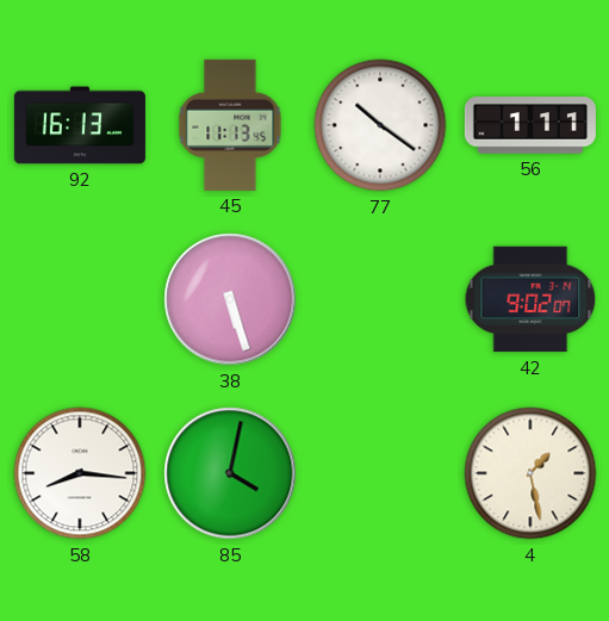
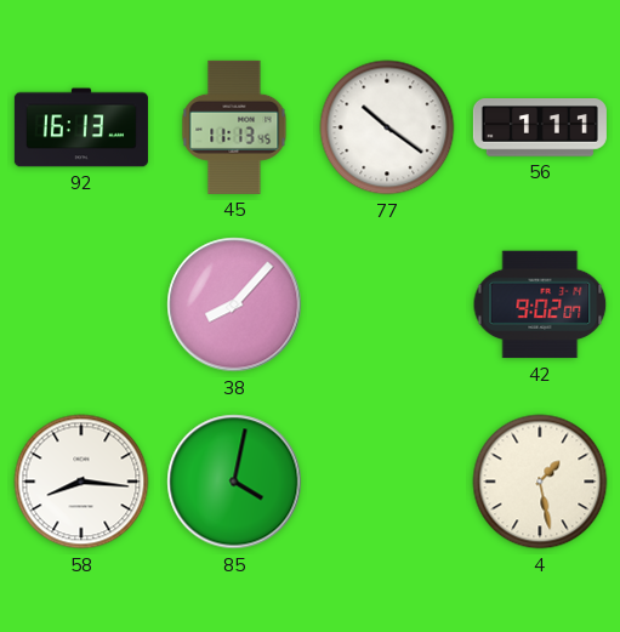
38: 5:27 -> 8:07
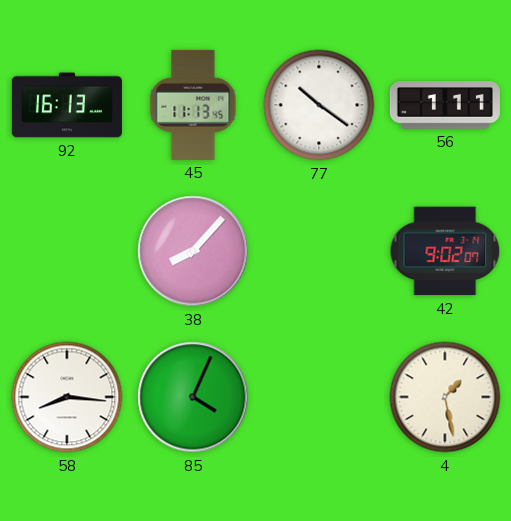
85: 4:02 -> 4:04
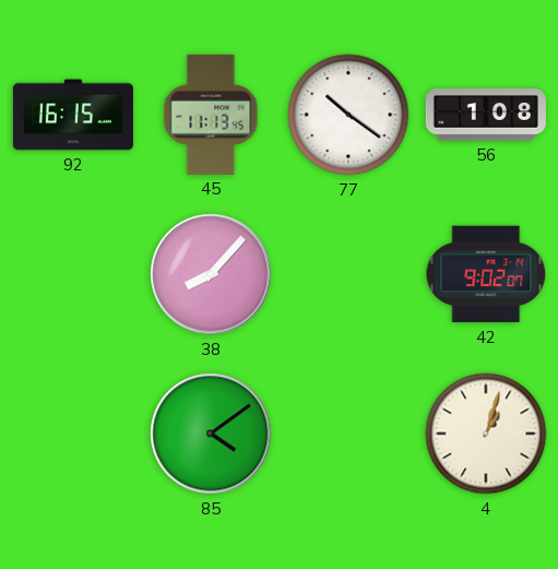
92: 16:13 -> 16:15
56: 1:11 -> 1:08
58: 8:16 -> none
85: 4:04 -> 4:09
4: 1:28 -> 1:03
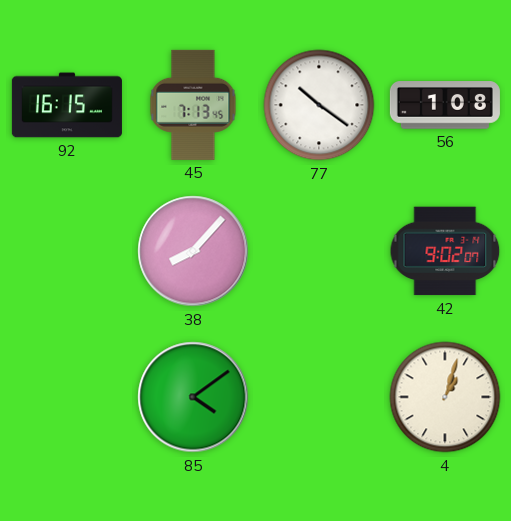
45: 11:13 -> 7:13
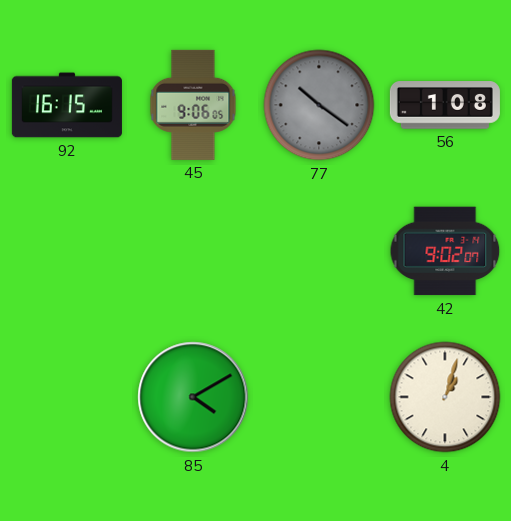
45: 7:13 -> 9:06
77 dial: white -> grey
38: 8:07 -> none
85: 4:09 -> 4:10
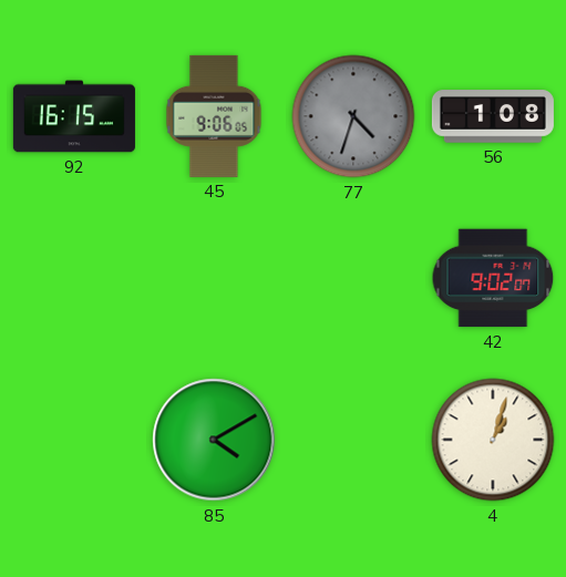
77: 10:21 -> 4:33
